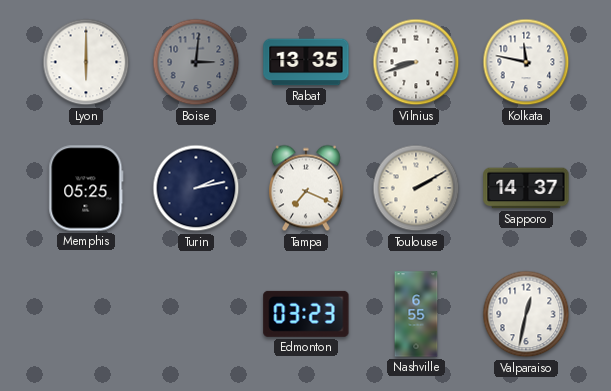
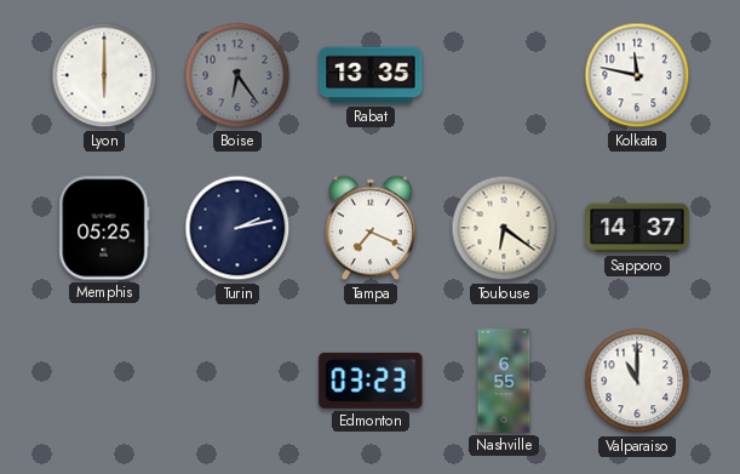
Boise: 3:01 -> 6:24
Vilnius: 8:42 -> none
Toulouse: 2:10 -> 6:21
Valparaiso: 12:32 -> 11:00
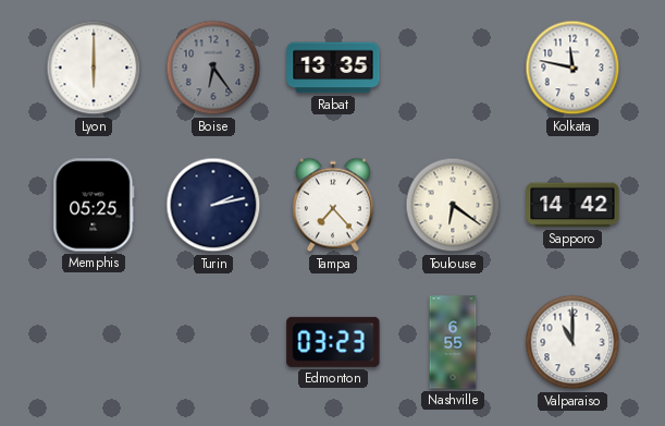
Tampa: 7:19 -> 7:23
Sapporo: 14:37 -> 14:42
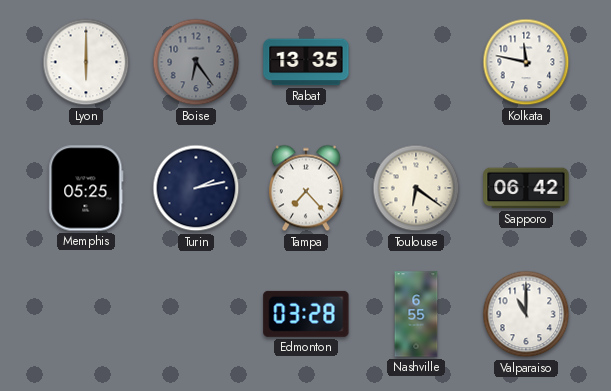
Sapporo: 14:42 -> 06:42
Edmonton: 03:23 -> 03:28
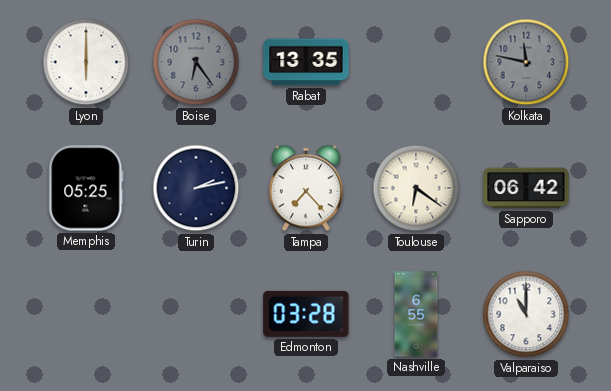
Kolkata dial: white -> grey
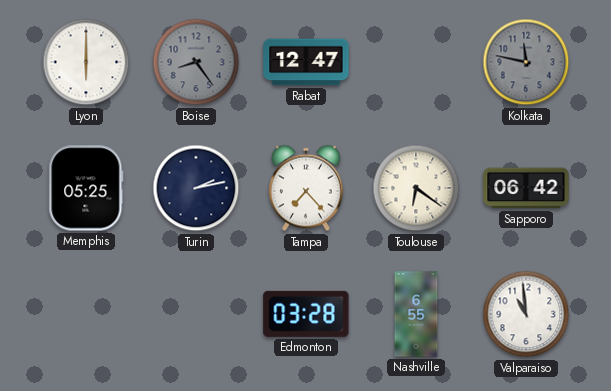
Boise: 6:24 -> 8:24
Rabat: 13:35 -> 12:47
Valparaiso: 11:00 -> 10:59
